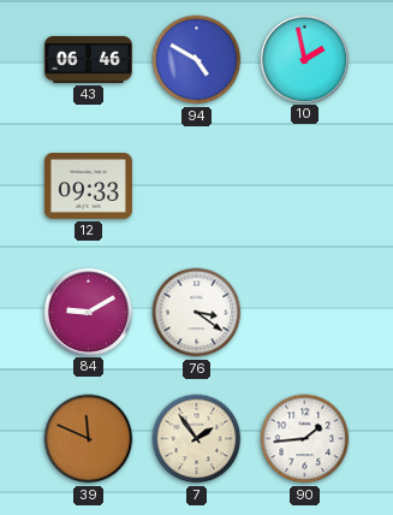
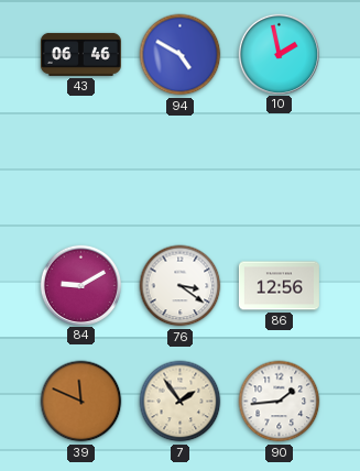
12: 09:33 -> none
86: none -> 12:56
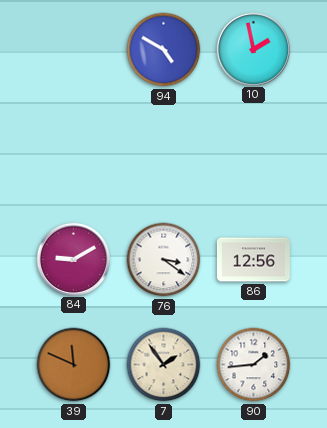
43: 06:46 -> none
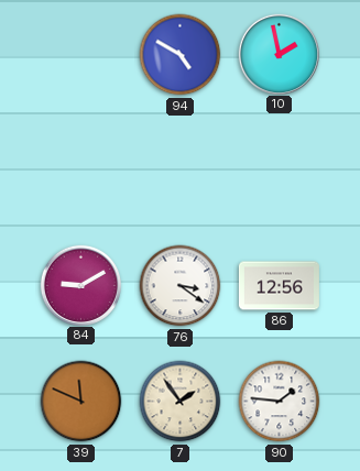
90: 1:44 -> 1:46
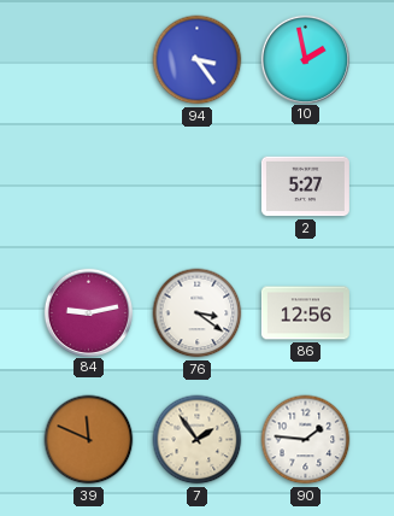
94: 4:50 -> 3:24
2: none -> 5:27
84: 9:10 -> 9:13
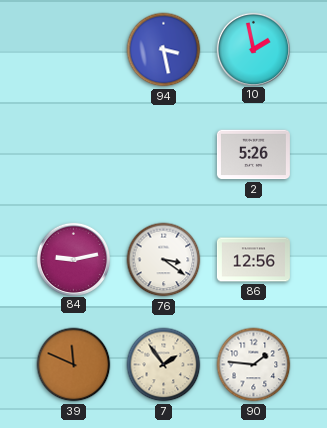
94: 3:24 -> 3:28
2: 5:27 -> 5:26
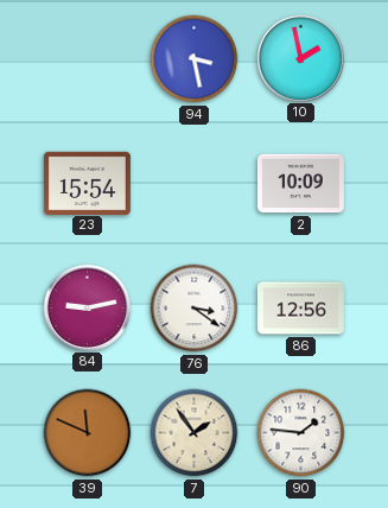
23: none -> 15:54
2: 5:26 -> 10:09
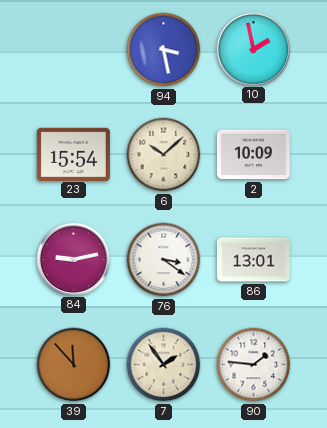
6: none -> 10:08
86: 12:56 -> 13:01
39: 11:49 -> 11:53
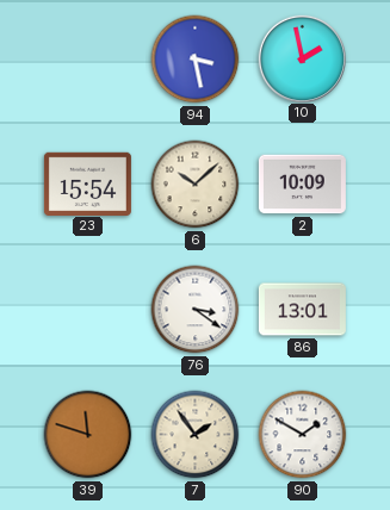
84: 9:13 -> none
39: 11:53 -> 11:48
90: 1:46 -> 1:50
